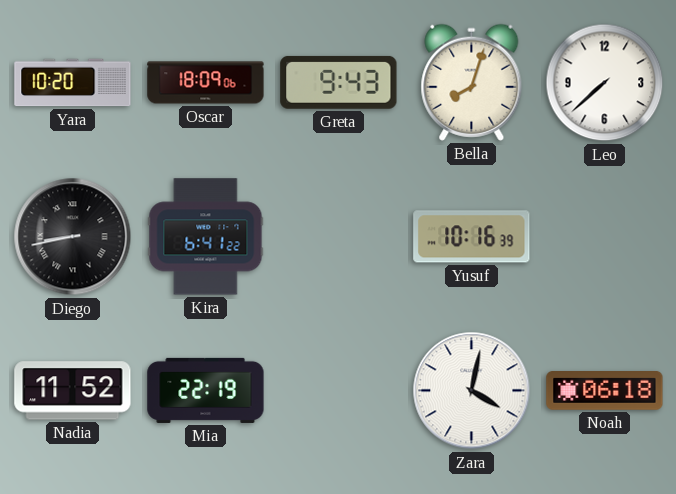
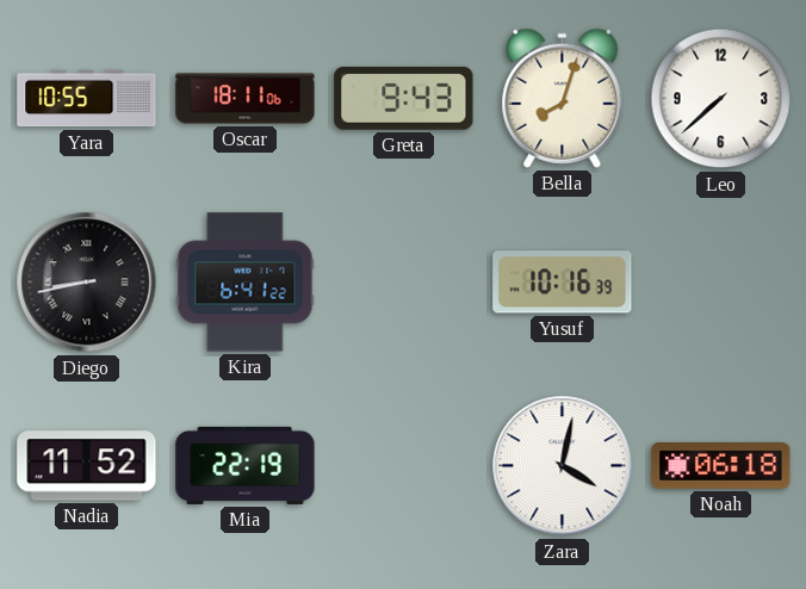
Yara: 10:20 -> 10:55
Oscar: 18:09 -> 18:11
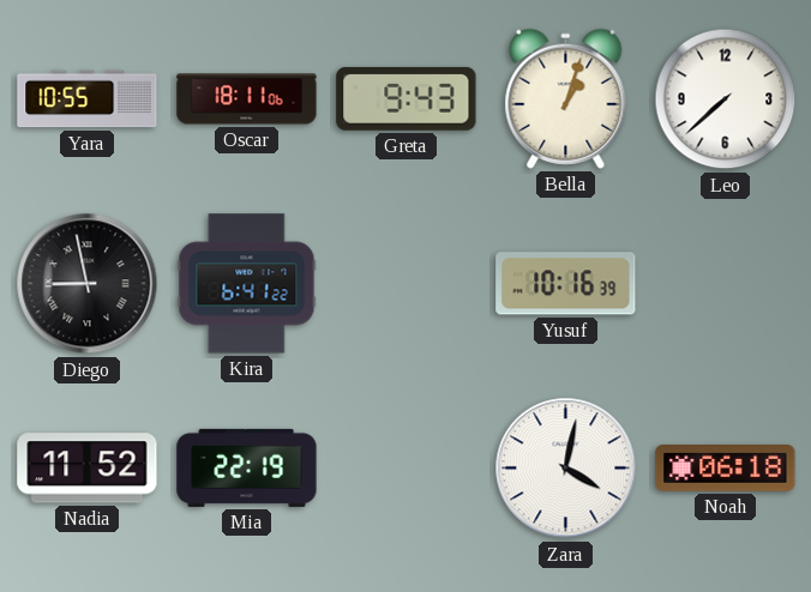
Bella: 8:03 -> 1:03
Diego: 8:43 -> 8:58
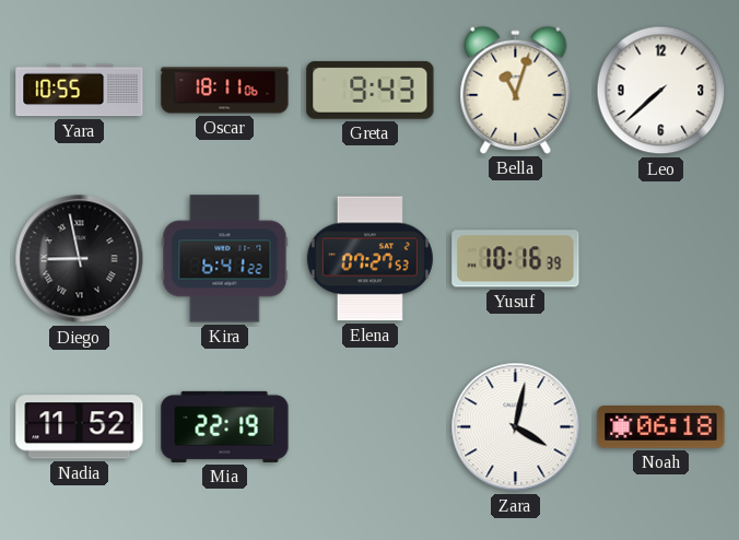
Bella: 1:03 -> 11:03
Elena: none -> 07:27
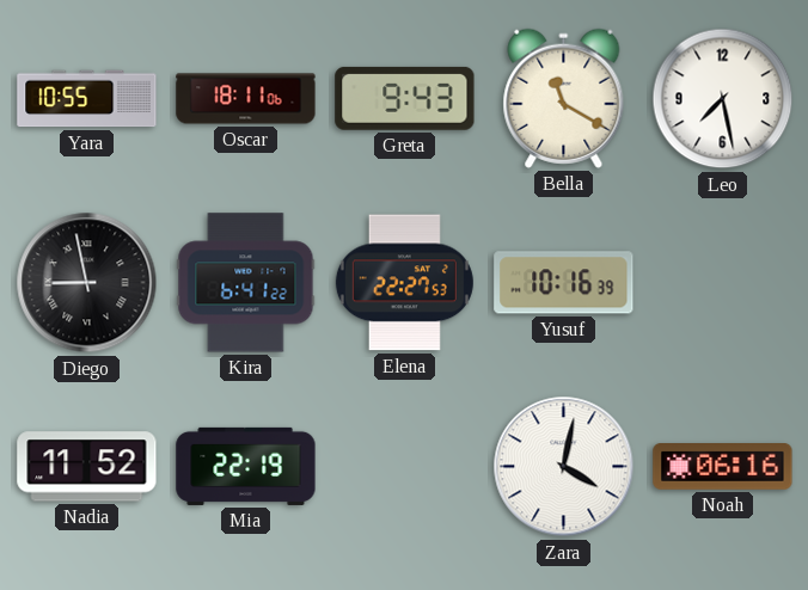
Bella: 11:03 -> 11:20
Leo: 7:38 -> 7:28
Elena: 07:27 -> 22:27
Noah: 06:18 -> 06:16
